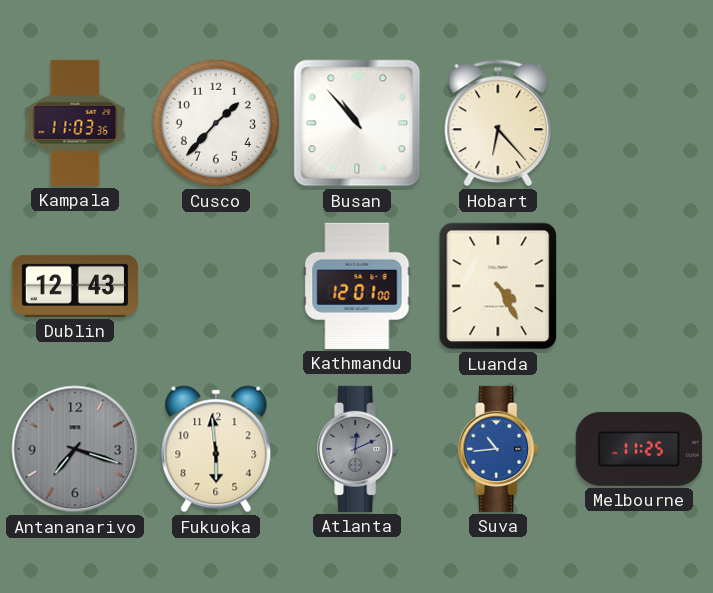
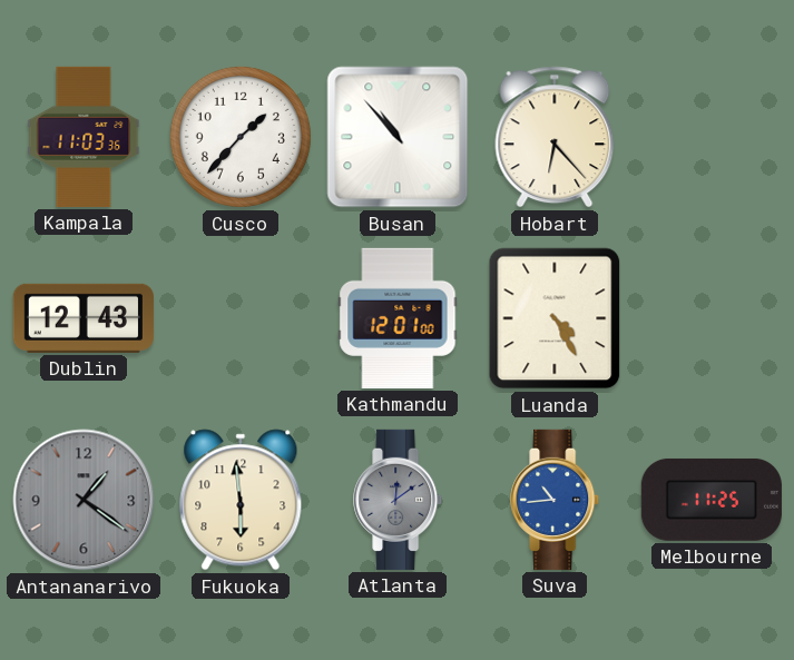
Antananarivo: 7:18 -> 1:21
Atlanta: 12:11 -> 12:09
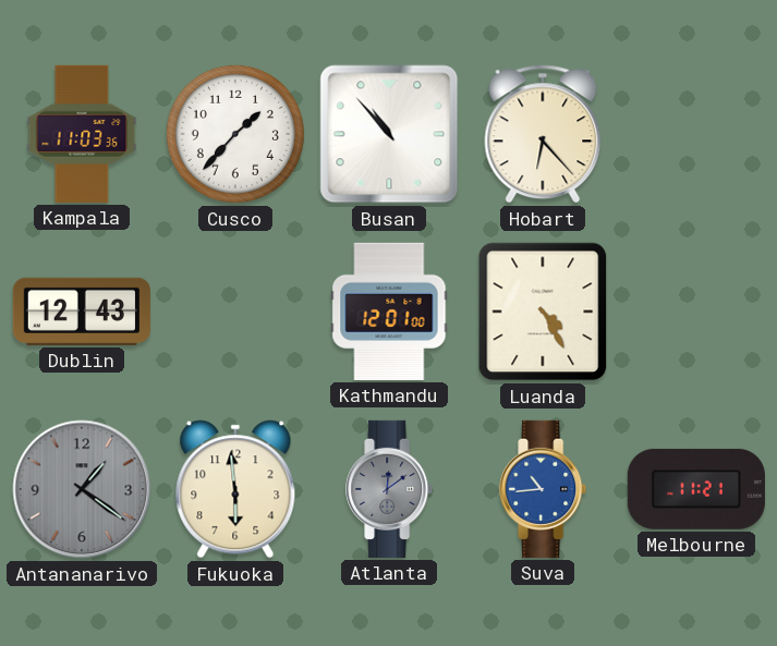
Melbourne: 11:25 -> 11:21
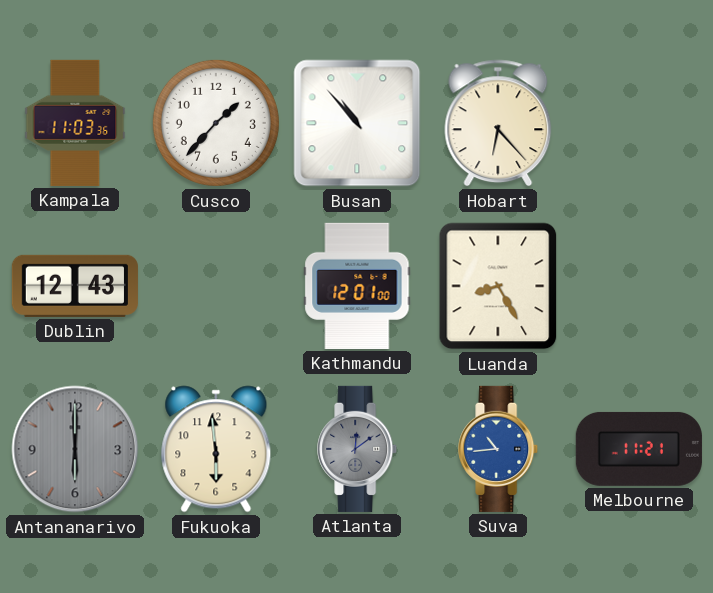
Luanda: 4:25 -> 8:25
Antananarivo: 1:21 -> 6:00
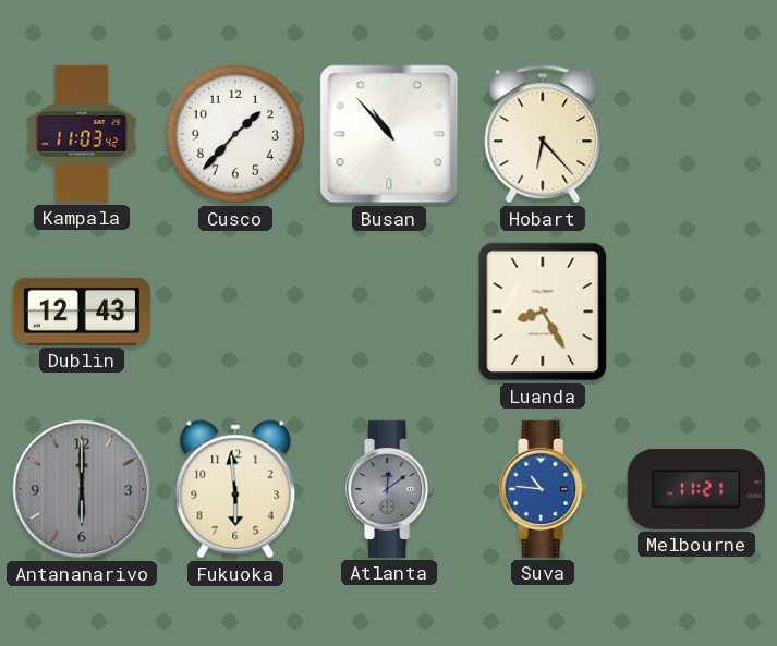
Kampala: 11:03:36 -> 11:03:42
Kathmandu: 12:01 -> none
Suva: 10:44 -> 10:46
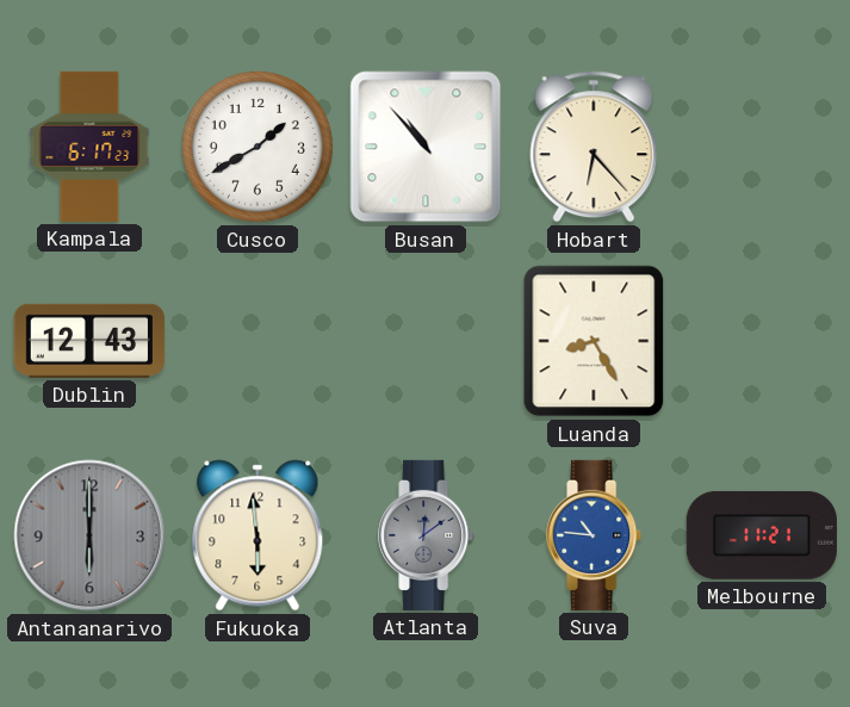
Kampala: 11:03 -> 6:17
Cusco: 1:37 -> 1:40
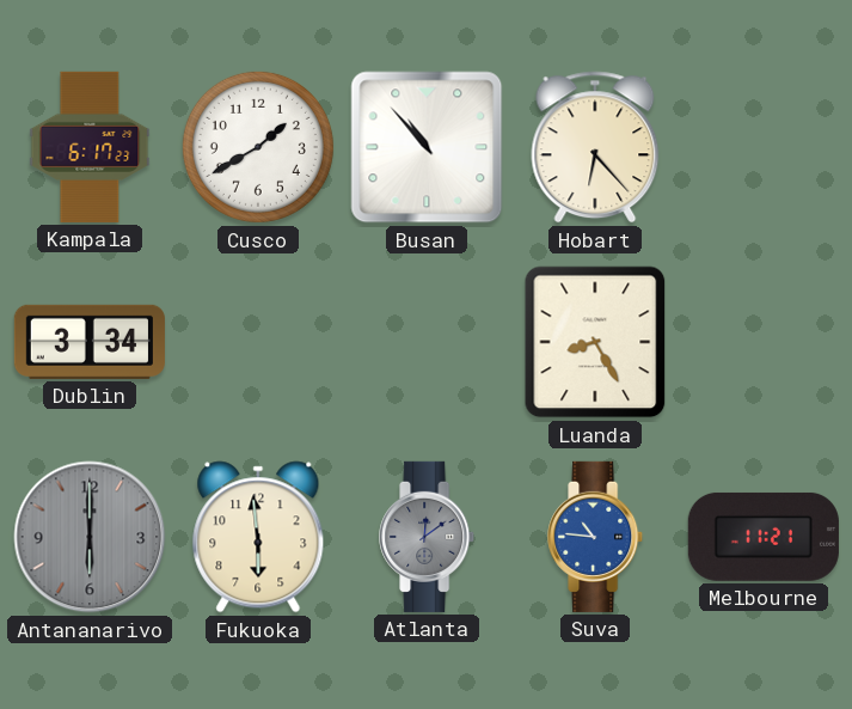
Dublin: 12:43 -> 3:34
